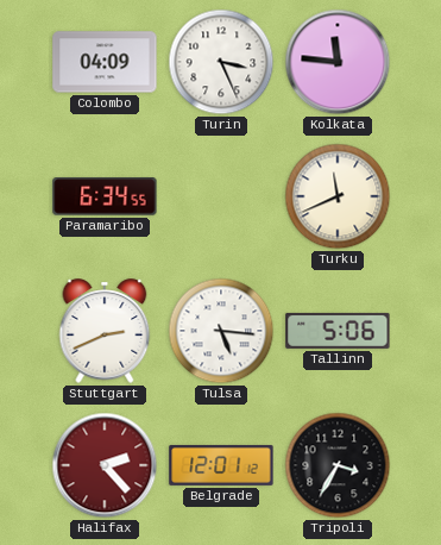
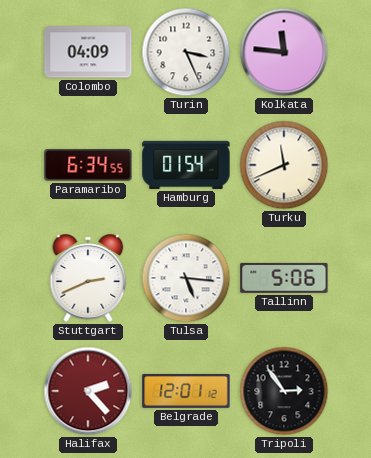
Hamburg: none -> 01:54
Tripoli: 3:35 -> 2:54
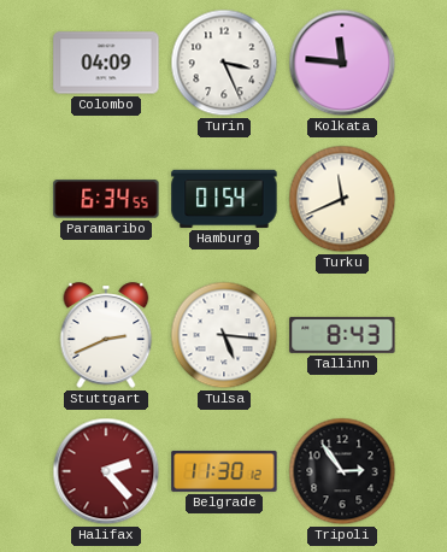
Tallinn: 5:06 -> 8:43
Belgrade: 12:01 -> 11:30
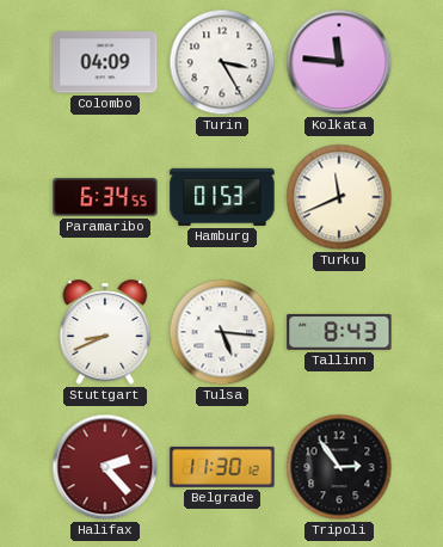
Turin: 3:26 -> 3:25
Hamburg: 01:54 -> 01:53
Stuttgart: 2:41 -> 8:41
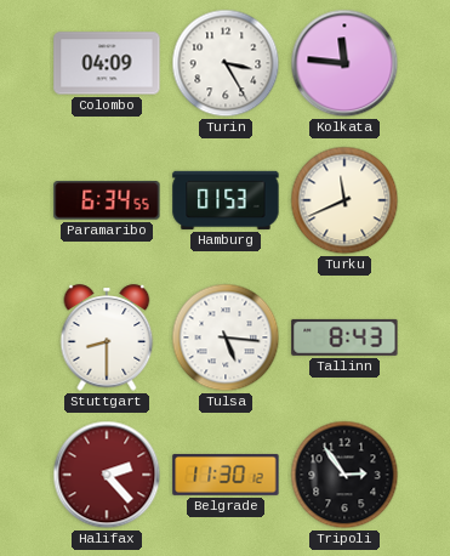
Stuttgart: 8:41 -> 8:30
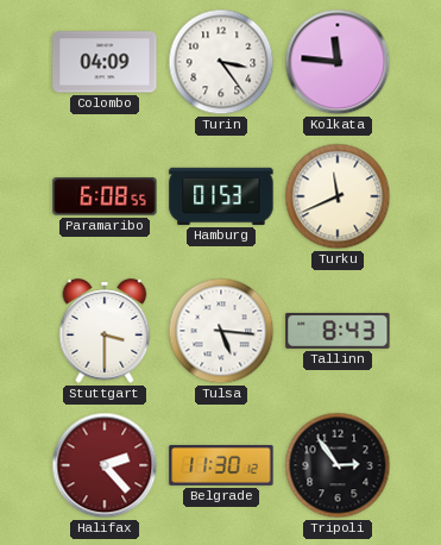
Turin: 3:25 -> 3:24
Paramaribo: 6:34 -> 6:08
Stuttgart: 8:30 -> 3:30
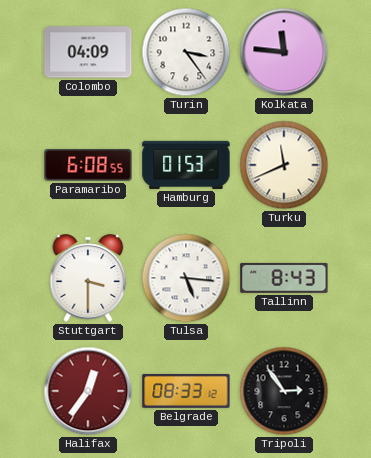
Halifax: 2:23 -> 12:36
Belgrade: 11:30 -> 08:33
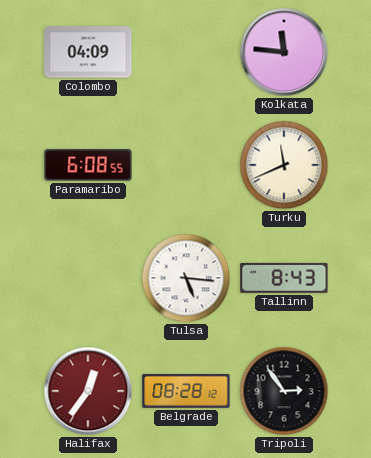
Turin: 3:24 -> none
Hamburg: 01:53 -> none
Stuttgart: 3:30 -> none
Belgrade: 08:33 -> 08:28
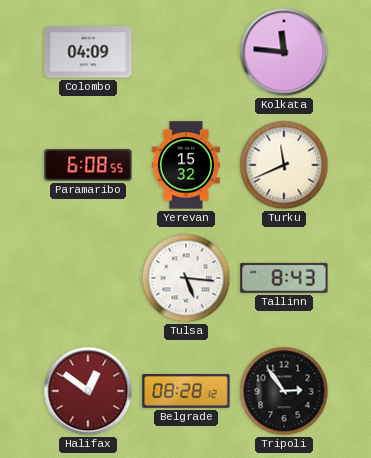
Yerevan: none -> 15:32
Halifax: 12:36 -> 12:51
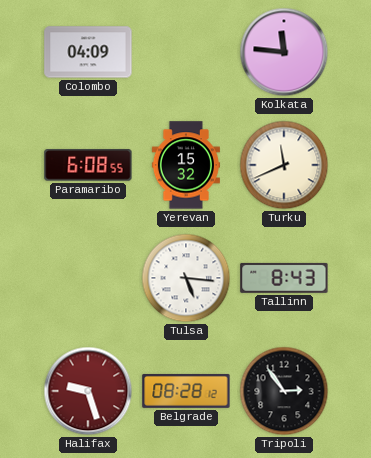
Halifax: 12:51 -> 9:27
